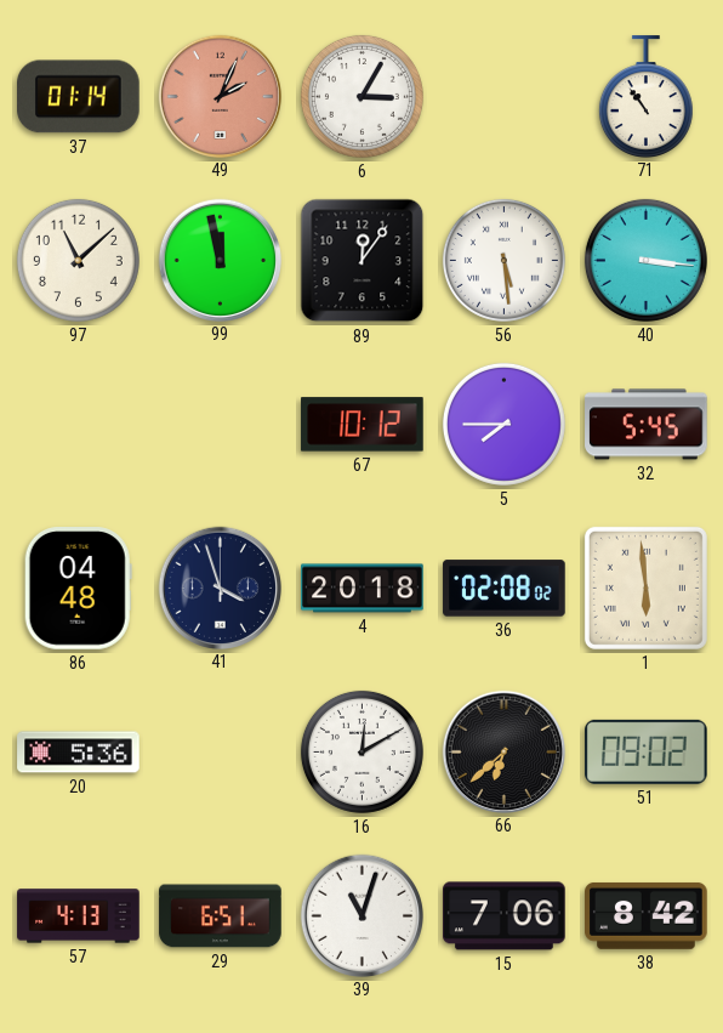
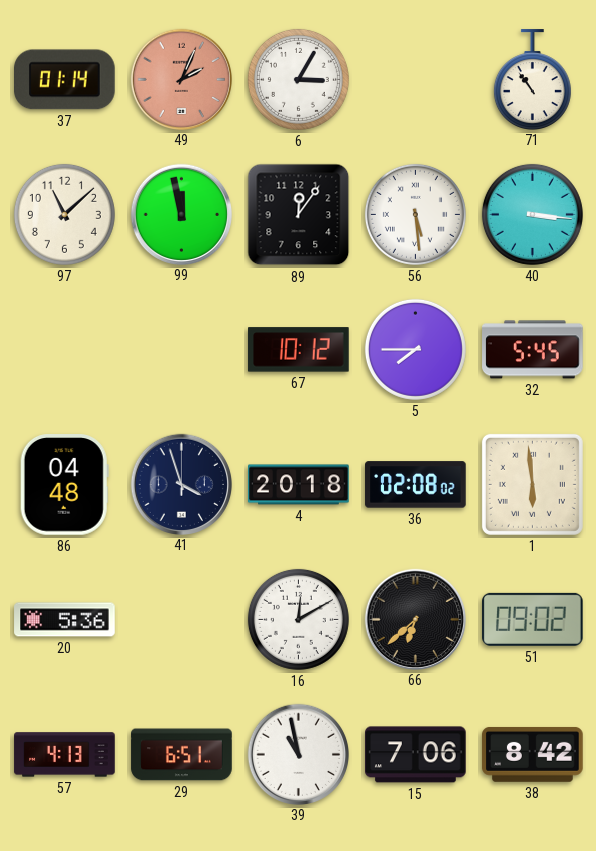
39: 11:03 -> 10:58
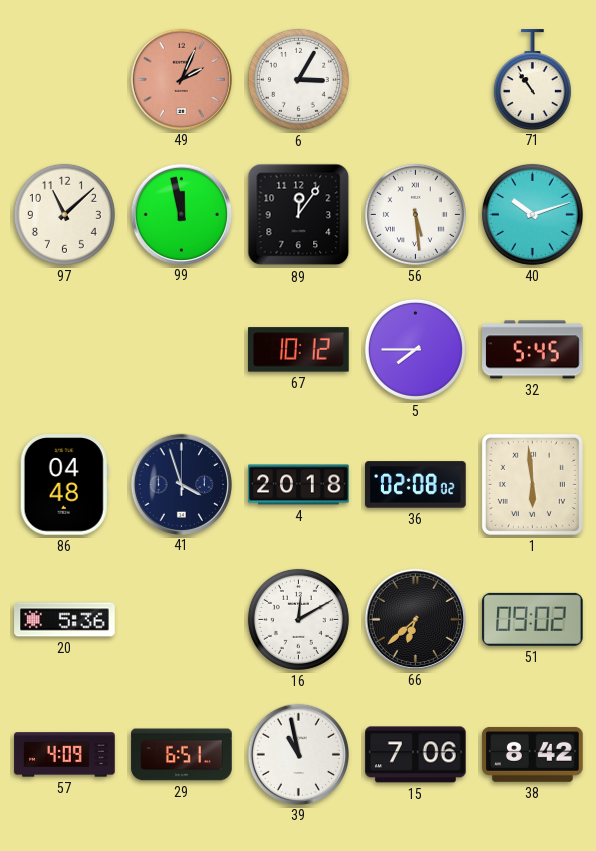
37: 01:14 -> none
40: 3:16 -> 10:12
57: 4:13 -> 4:09
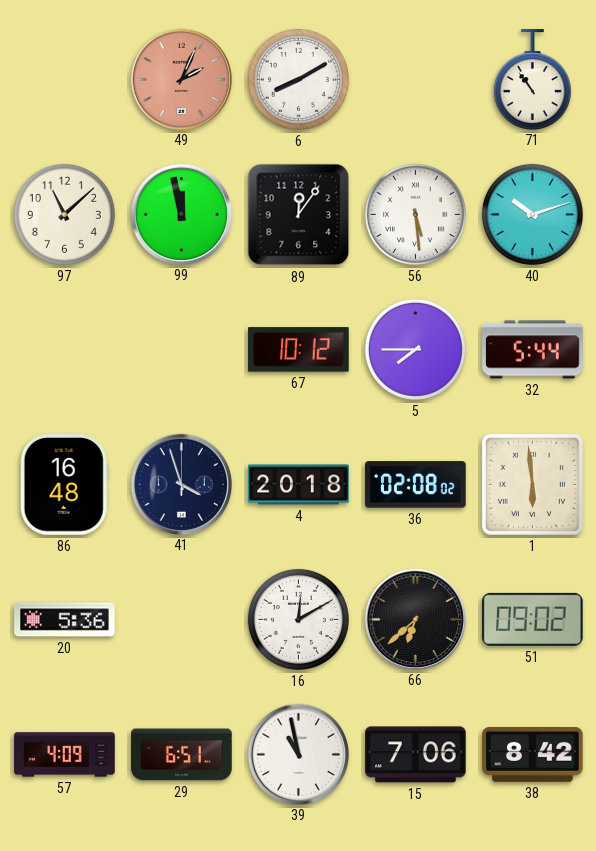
6: 3:05 -> 8:10
32: 5:45 -> 5:44
86: 04:48 -> 16:48
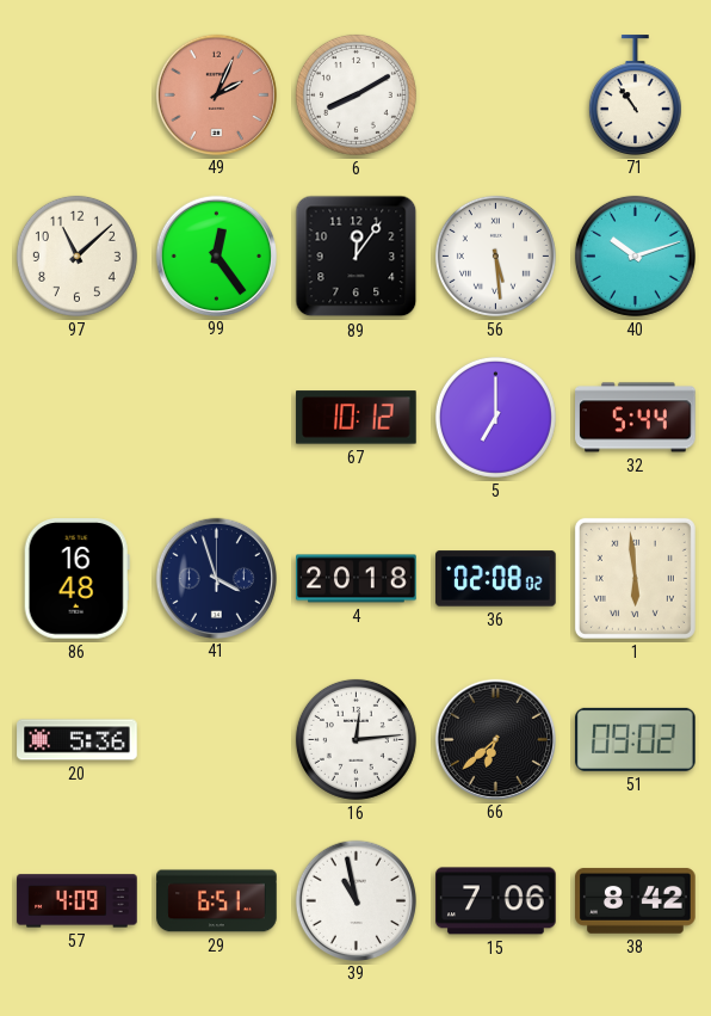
99: 11:58 -> 12:24
5: 7:45 -> 7:00
16: 12:10 -> 12:14
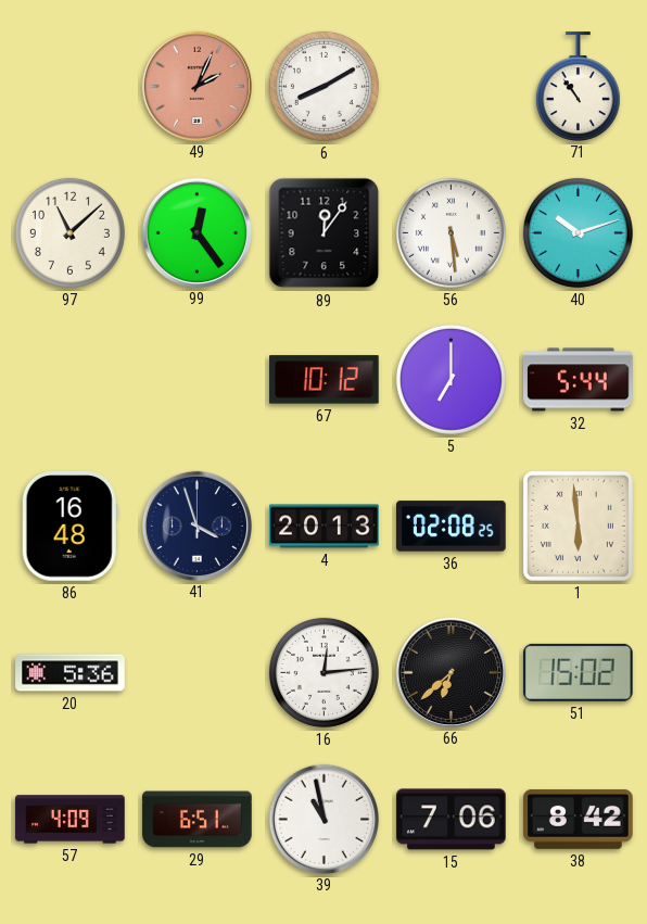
4: 20:18 -> 20:13
36: 02:08:02 -> 02:08:25
51: 09:02 -> 15:02
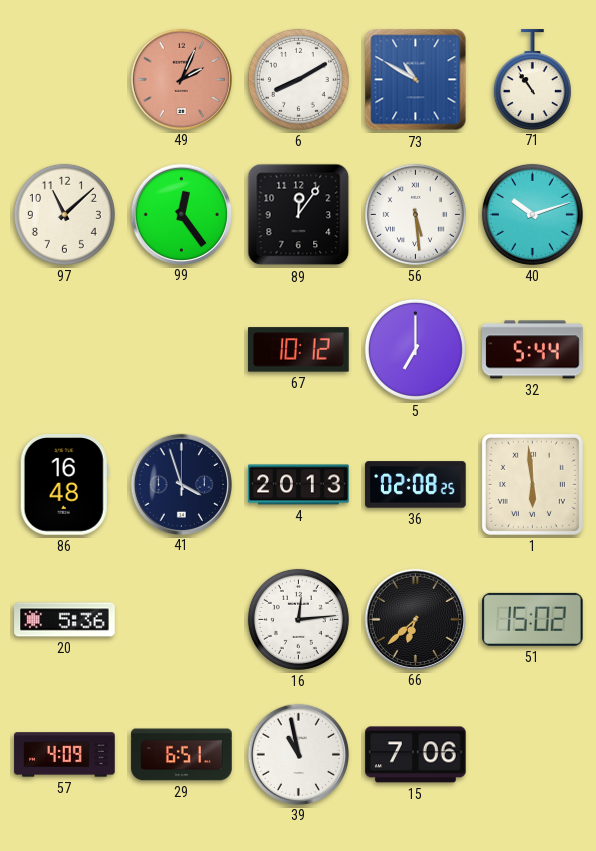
73: none -> 10:50
38: 8:42 -> none
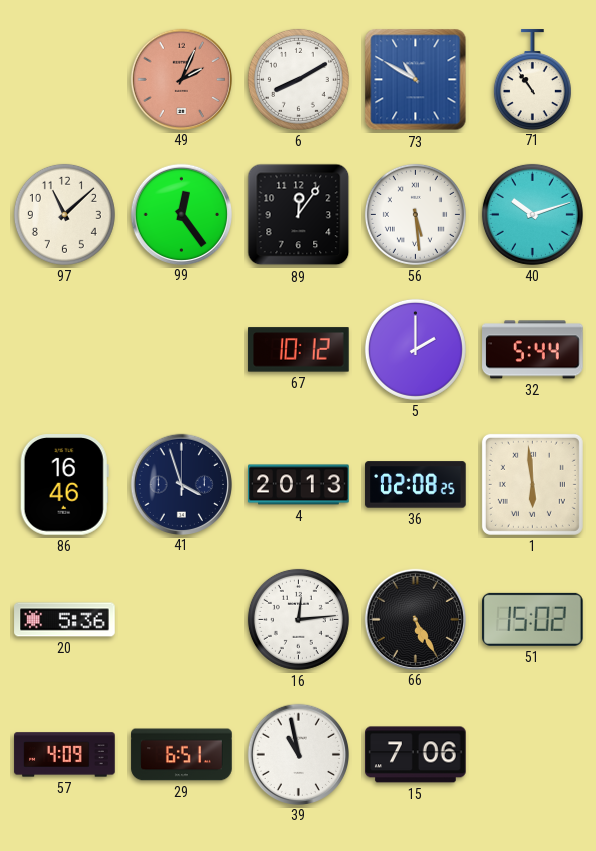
5: 7:00 -> 2:00
86: 16:48 -> 16:46
66: 6:38 -> 5:25
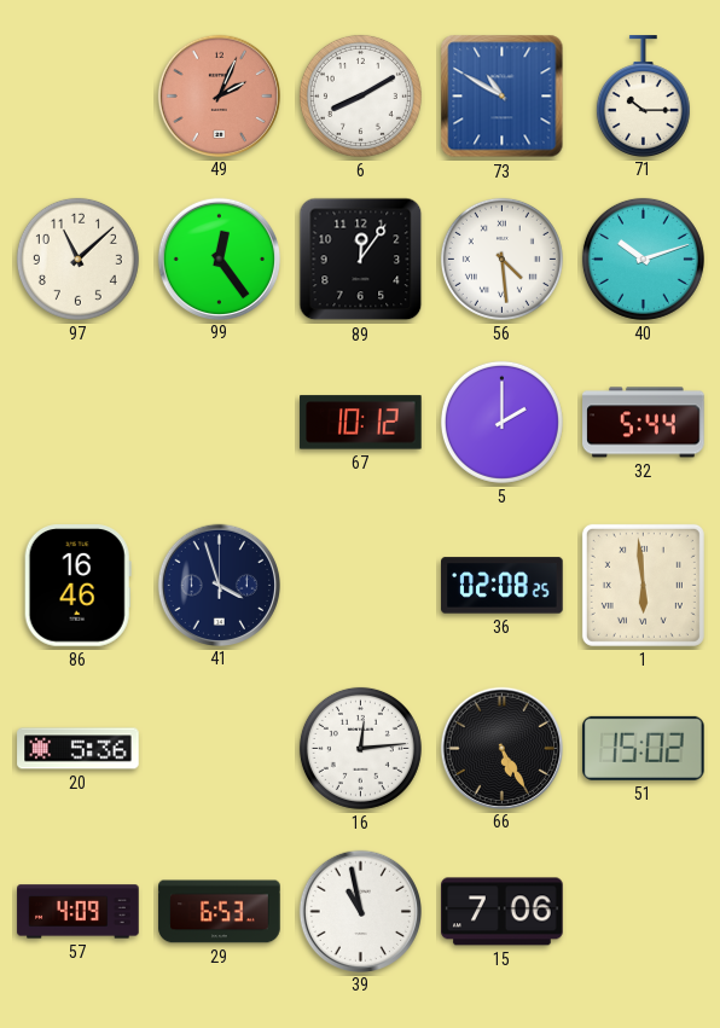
71: 10:54 -> 10:15
56: 5:29 -> 4:29
4: 20:13 -> none
29: 6:51 -> 6:53
